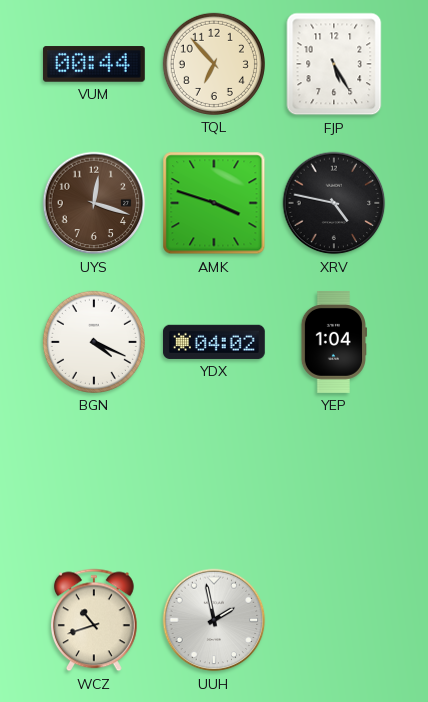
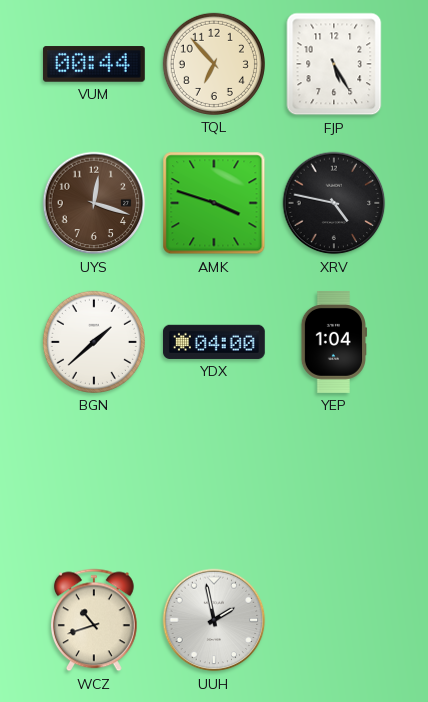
BGN: 4:19 -> 1:38
YDX: 04:02 -> 04:00
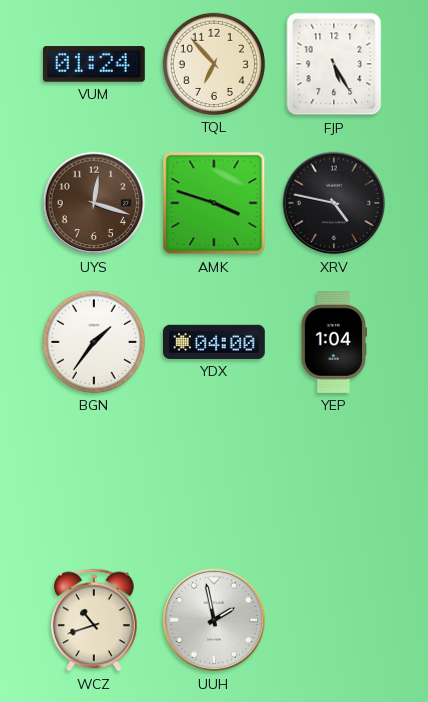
VUM: 00:44 -> 01:24
BGN: 1:38 -> 1:36
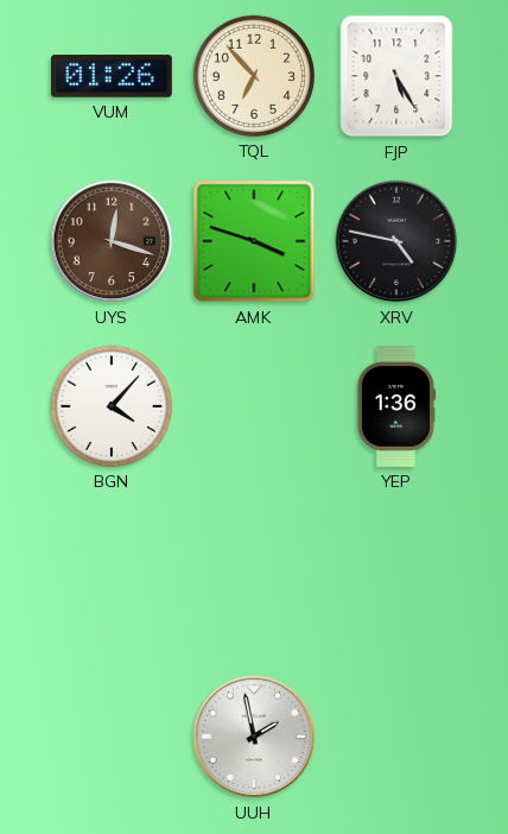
VUM: 01:24 -> 01:26
BGN: 1:36 -> 4:07
YDX: 04:00 -> none
YEP: 1:04 -> 1:36
WCZ: 10:42 -> none
